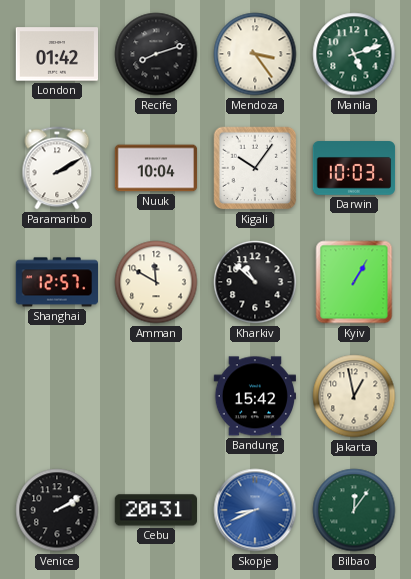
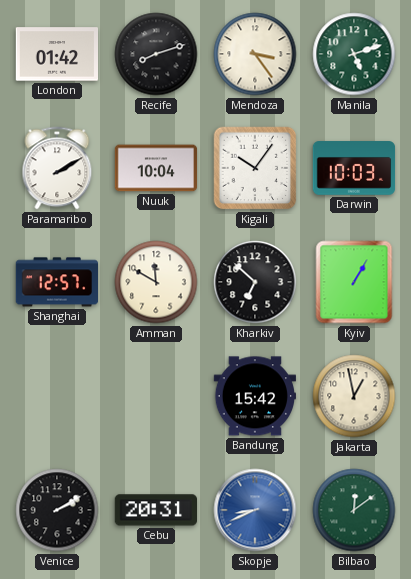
Kharkiv: 10:52 -> 6:52
Bilbao: 12:06 -> 12:09
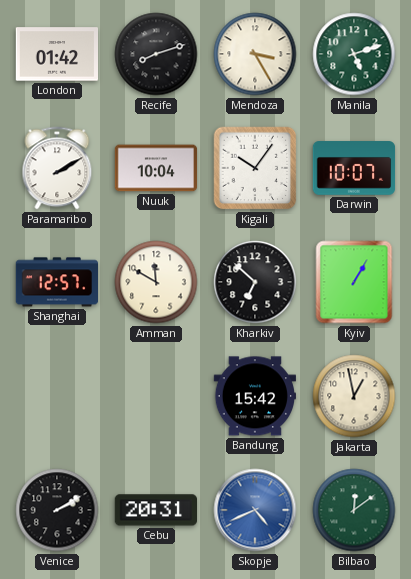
Mendoza: 3:24 -> 3:25
Darwin: 10:03 -> 10:07
Skopje: 8:41 -> 4:41
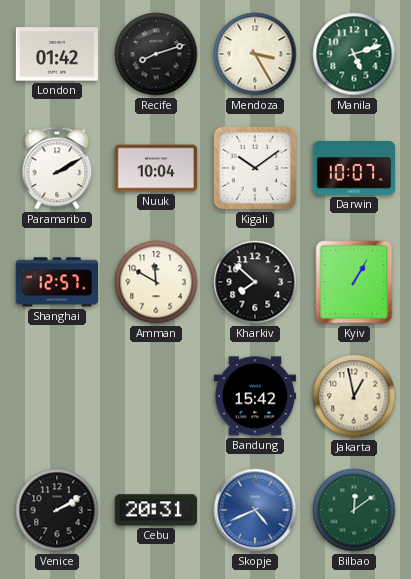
Kigali: 10:06 -> 10:09
Kharkiv: 6:52 -> 7:52
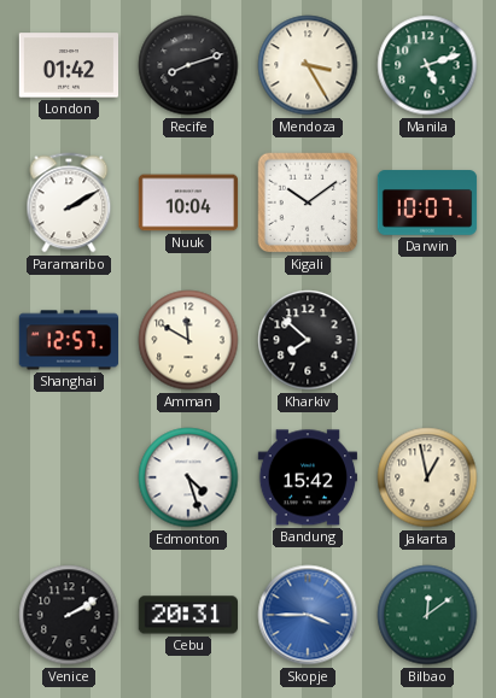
Kyiv: 1:05 -> none
Edmonton: none -> 4:27
Skopje: 4:41 -> 3:45
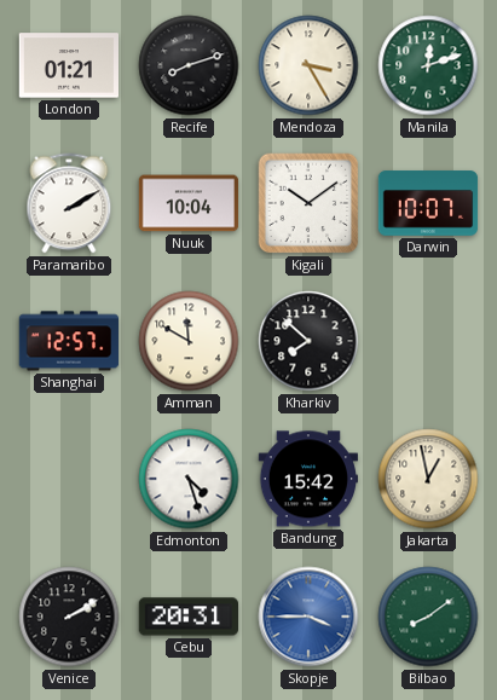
London: 01:42 -> 01:21
Manila: 5:12 -> 12:12
Bilbao: 12:09 -> 8:09
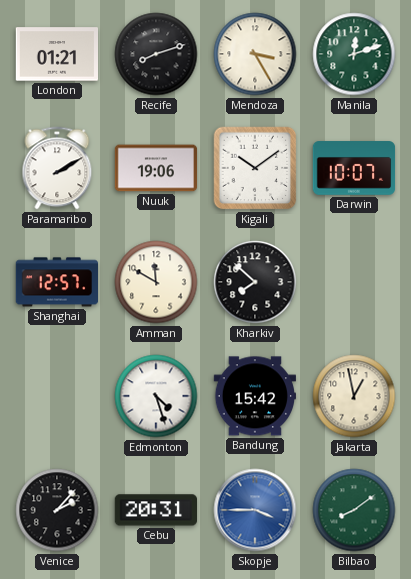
Nuuk: 10:04 -> 19:06
Venice: 2:10 -> 2:07
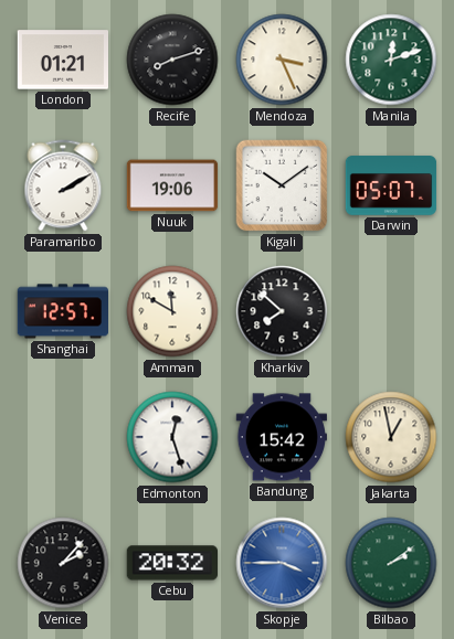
Mendoza: 3:25 -> 3:26
Darwin: 10:07 -> 05:07
Edmonton: 4:27 -> 12:27
Cebu: 20:31 -> 20:32
Bilbao: 8:09 -> 2:09
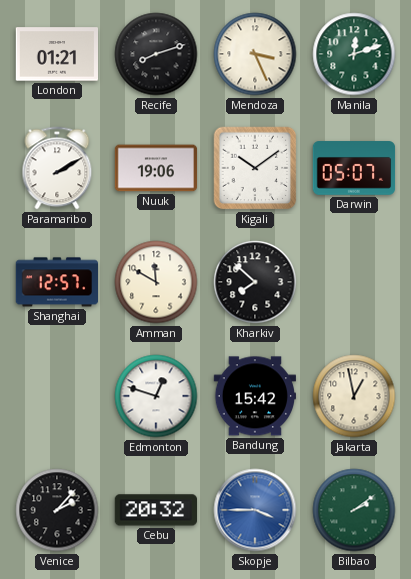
Edmonton: 12:27 -> 12:48
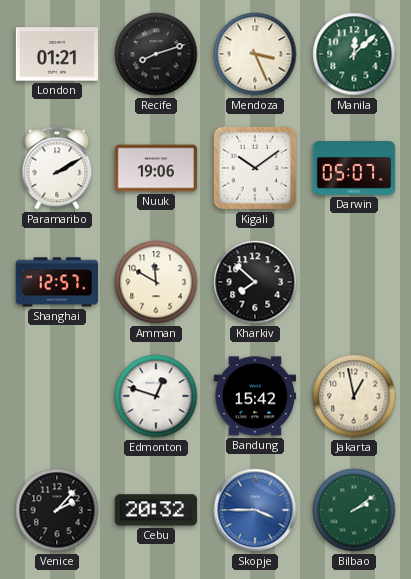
Manila: 12:12 -> 12:08
